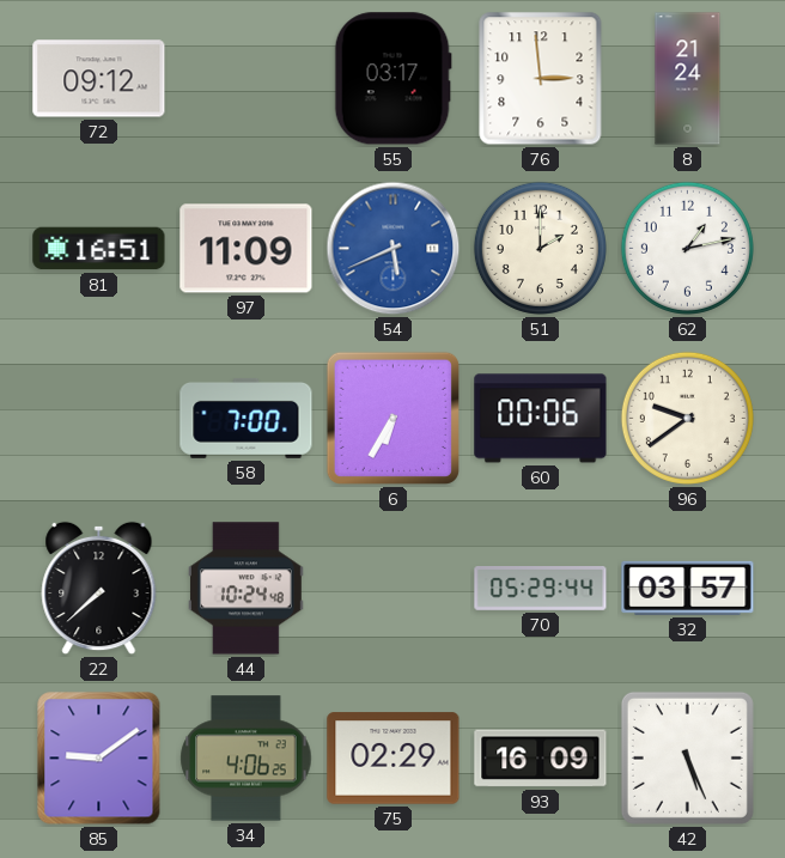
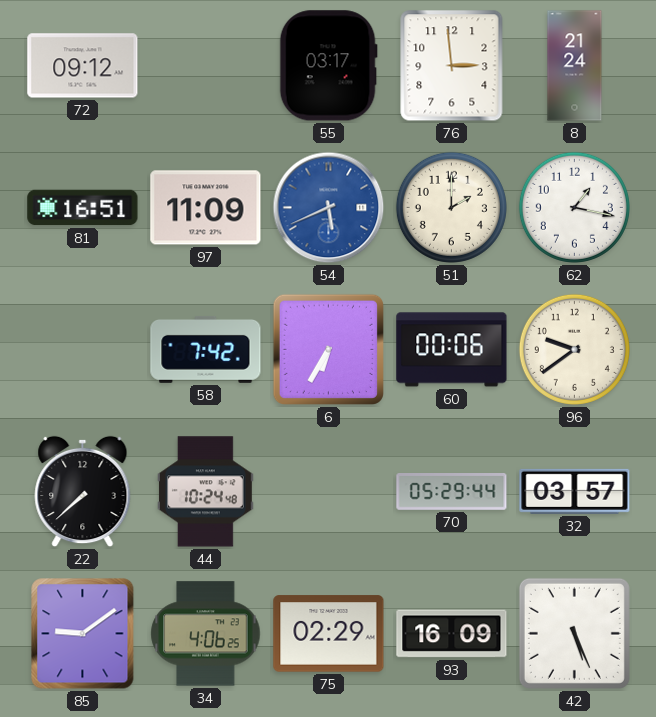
62: 1:13 -> 1:17
58: 7:00 -> 7:42
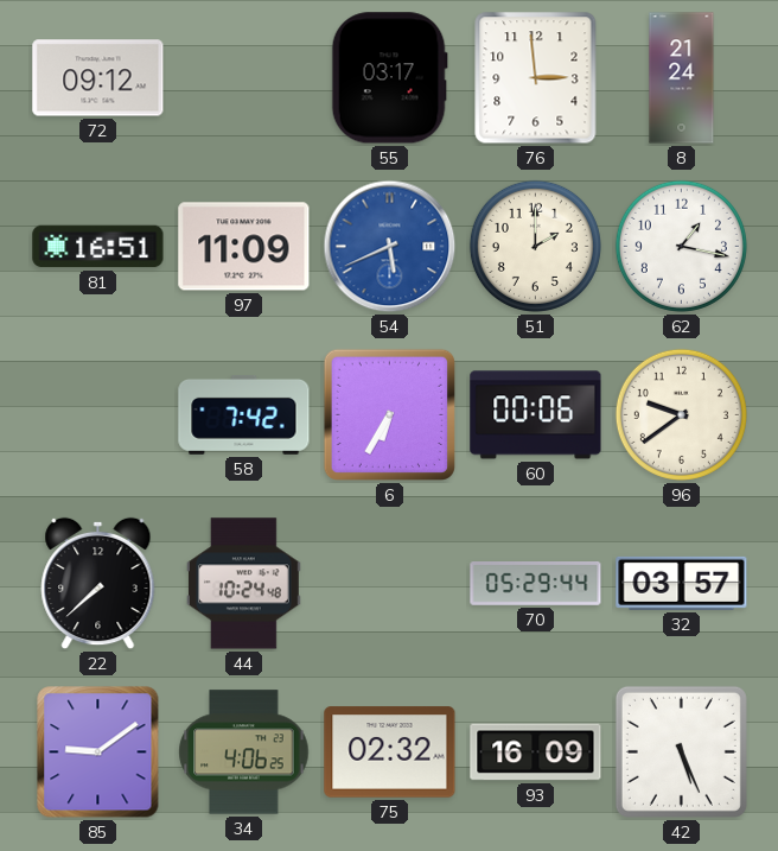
75: 02:29 -> 02:32
